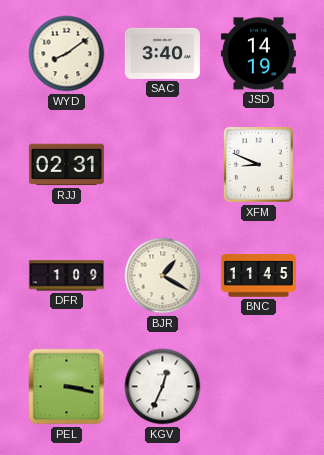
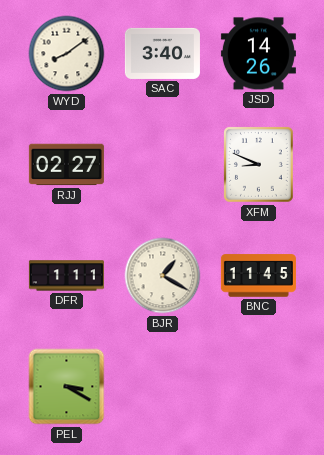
JSD: 14:19 -> 14:26
RJJ: 02:31 -> 02:27
DFR: 1:09 -> 1:11
PEL: 3:17 -> 3:20
KGV: 12:34 -> none
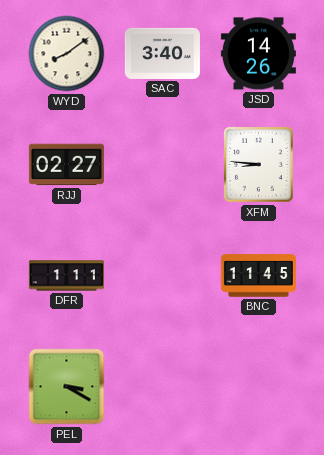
XFM: 8:49 -> 8:46
BJR: 1:20 -> none
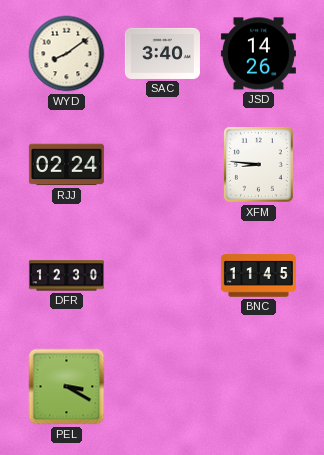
RJJ: 02:27 -> 02:24
DFR: 1:11 -> 12:30
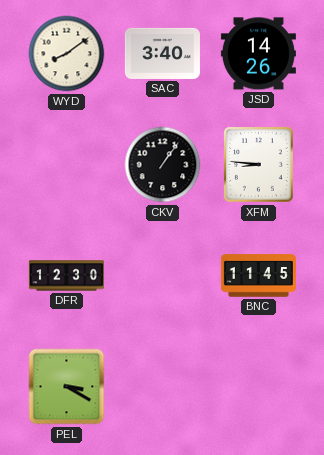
RJJ: 02:24 -> none
CKV: none -> 1:06
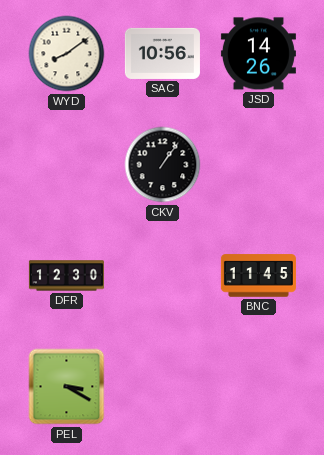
SAC: 3:40 -> 10:56
XFM: 8:46 -> none
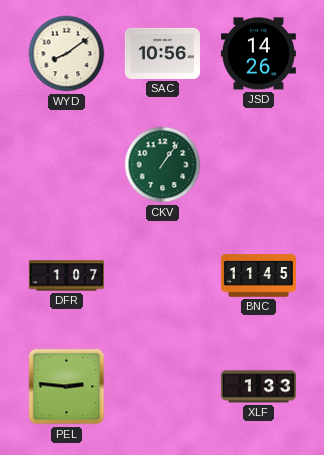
CKV dial: black -> green
DFR: 12:30 -> 1:07
PEL: 3:20 -> 2:46
XLF: none -> 1:33
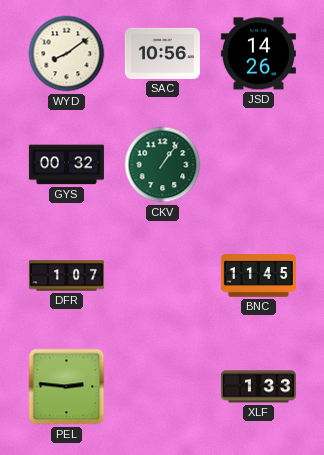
GYS: none -> 00:32
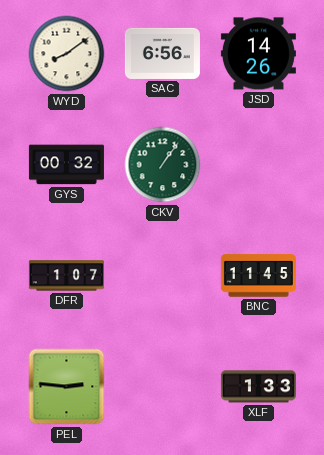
SAC: 10:56 -> 6:56
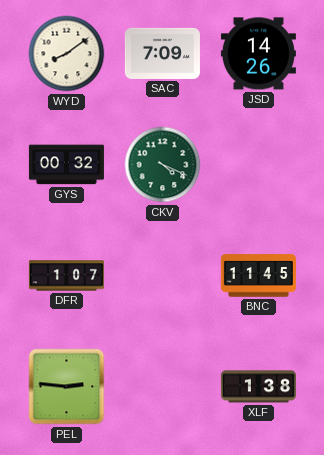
SAC: 6:56 -> 7:09
CKV: 1:06 -> 4:19
XLF: 1:33 -> 1:38
